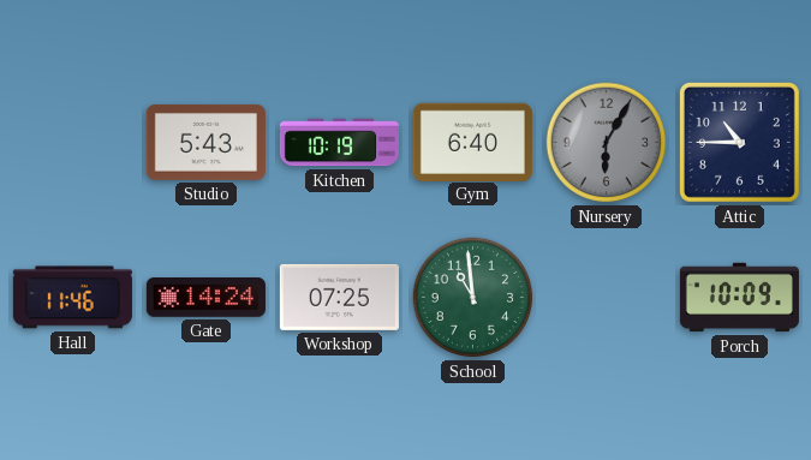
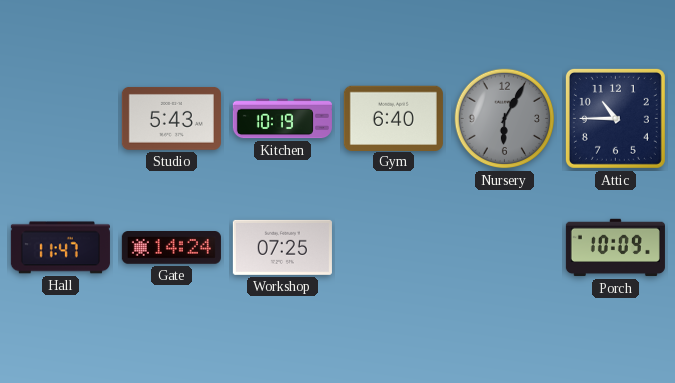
Hall: 11:46 -> 11:47
School: 10:59 -> none
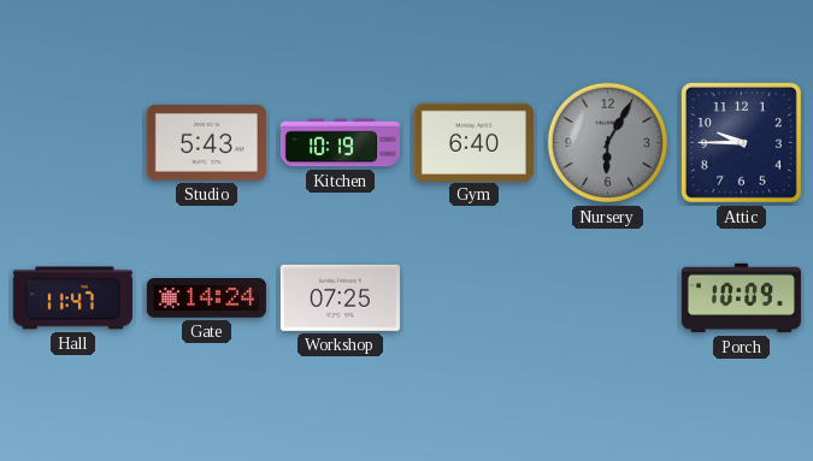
Attic: 10:45 -> 9:45
